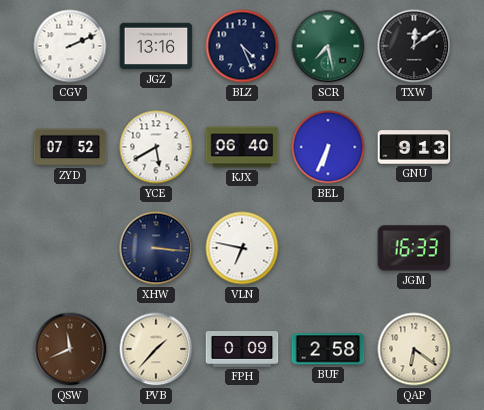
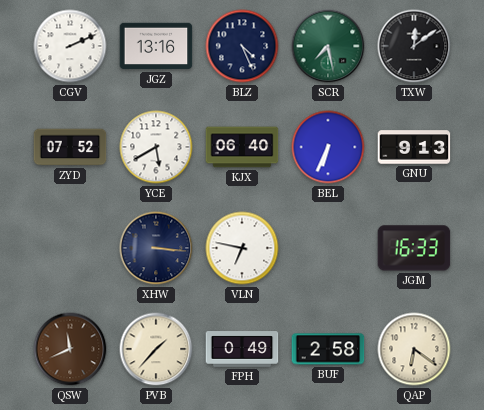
FPH: 0:09 -> 0:49
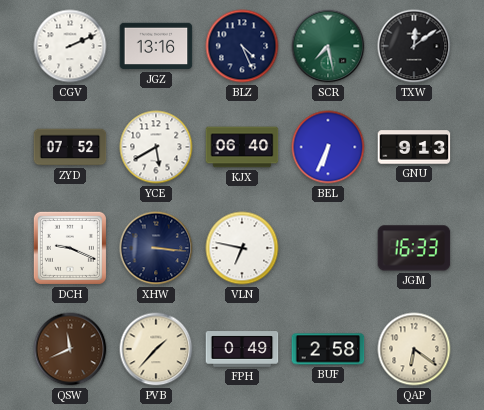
DCH: none -> 9:19
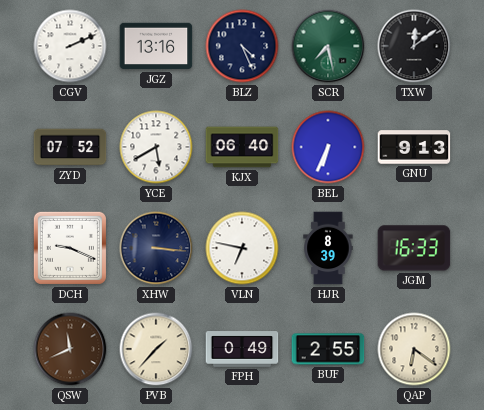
HJR: none -> 8:39
BUF: 2:58 -> 2:55
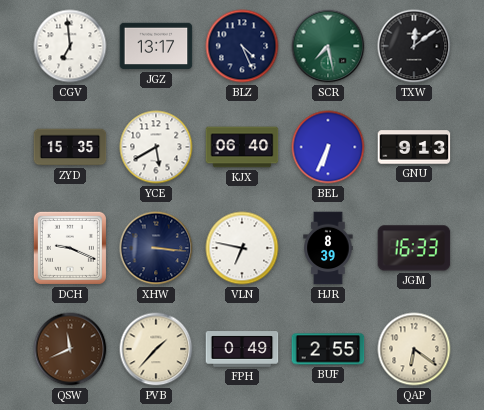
CGV: 2:11 -> 6:59
JGZ: 13:16 -> 13:17
ZYD: 07:52 -> 15:35
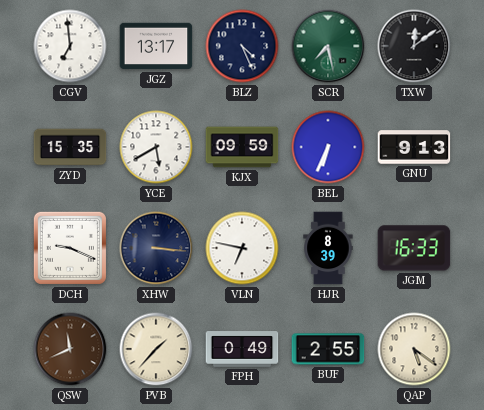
KJX: 06:40 -> 09:59
QAP: 6:21 -> 5:21
